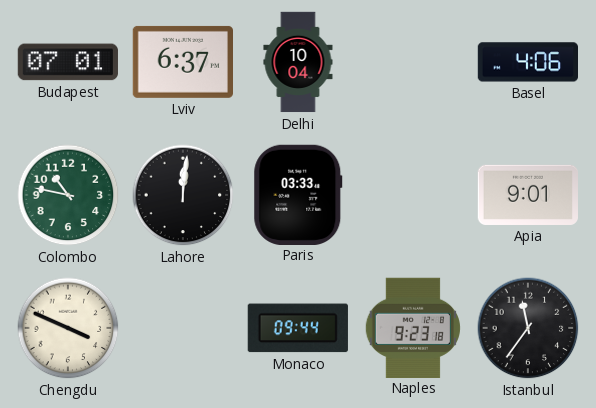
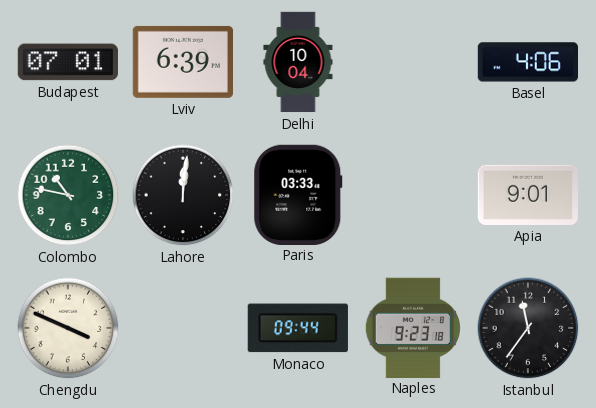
Lviv: 6:37 -> 6:39
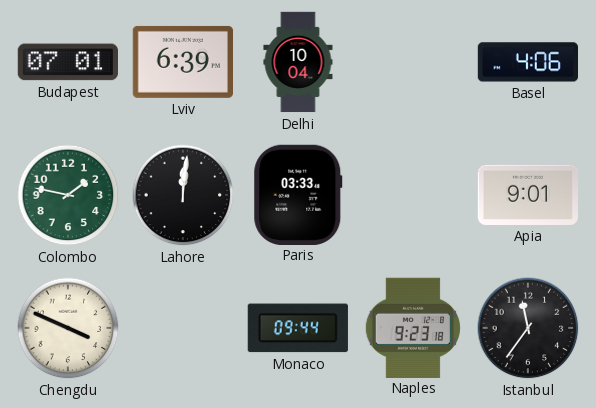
Colombo: 10:47 -> 1:47
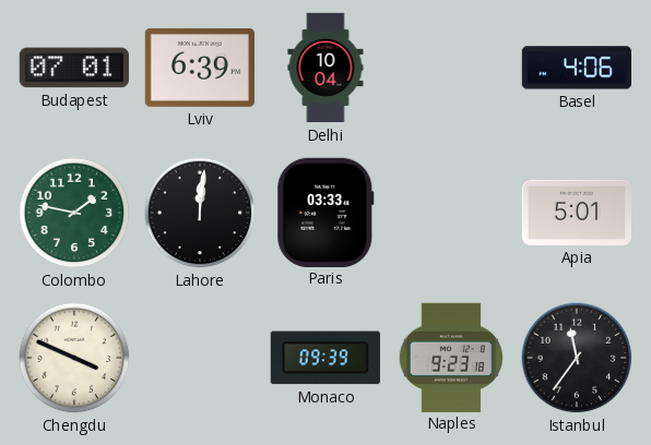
Apia: 9:01 -> 5:01
Monaco: 09:44 -> 09:39
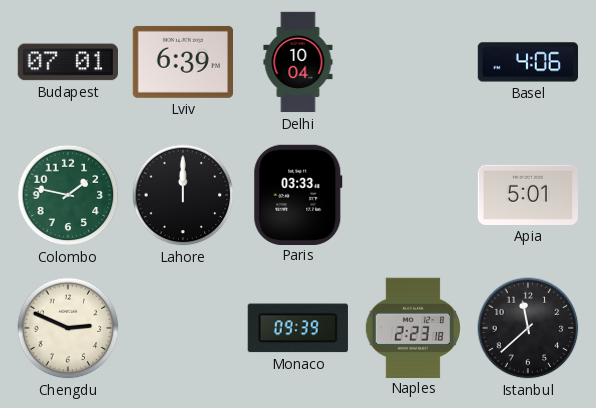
Lahore: 12:01 -> 12:00
Chengdu: 3:49 -> 2:49
Naples: 9:23 -> 2:23
Istanbul: 11:36 -> 11:38
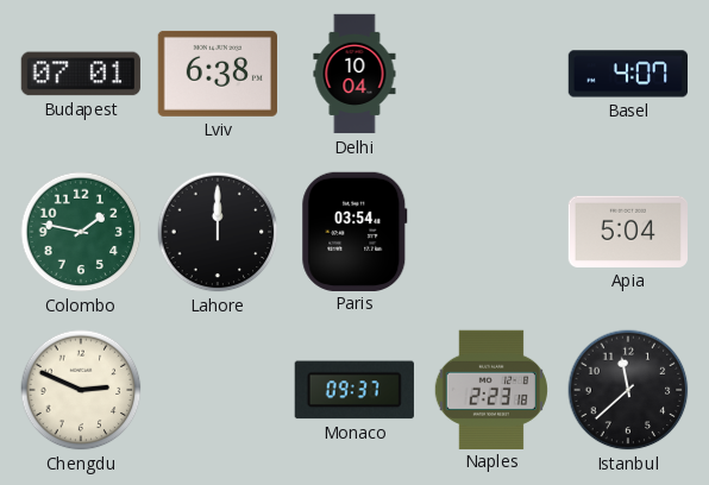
Lviv: 6:39 -> 6:38
Basel: 4:06 -> 4:07
Paris: 03:33 -> 03:54
Apia: 5:01 -> 5:04
Monaco: 09:39 -> 09:37
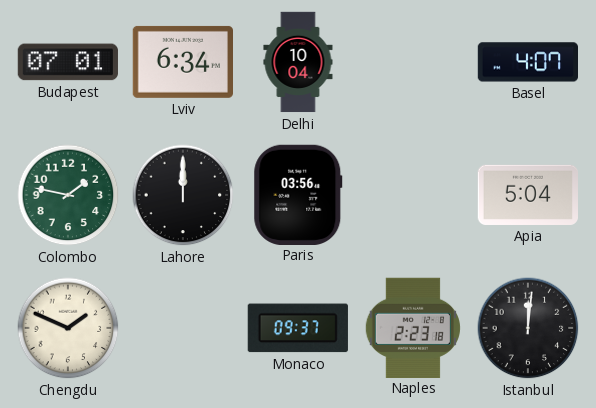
Lviv: 6:38 -> 6:34
Paris: 03:54 -> 03:56
Chengdu: 2:49 -> 1:49
Istanbul: 11:38 -> 12:01
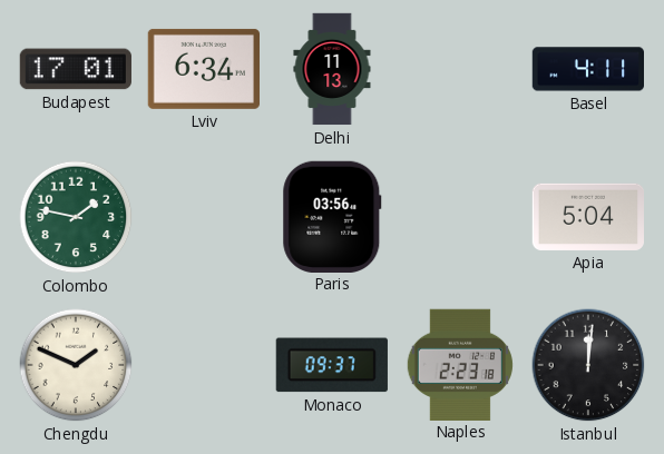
Budapest: 07:01 -> 17:01
Delhi: 10:04 -> 11:13
Basel: 4:07 -> 4:11
Lahore: 12:00 -> none
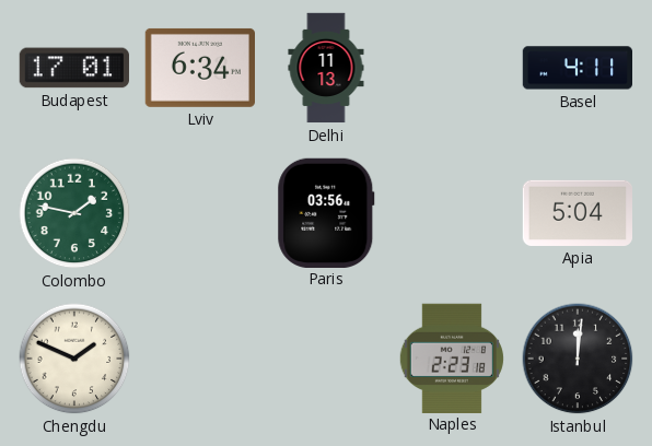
Monaco: 09:37 -> none
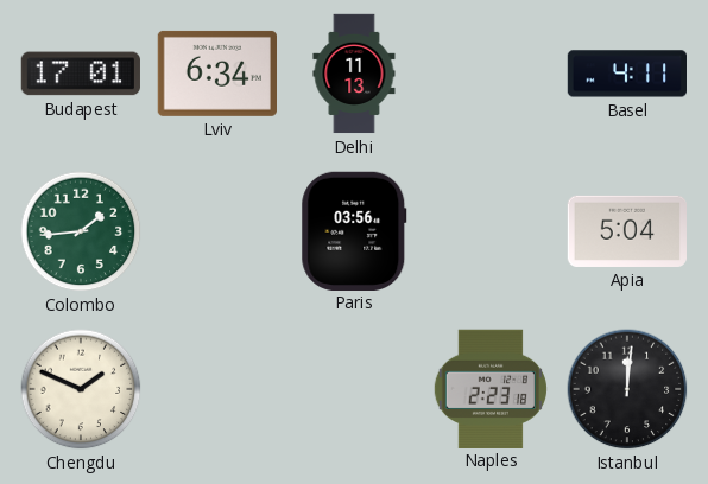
Colombo: 1:47 -> 1:44
